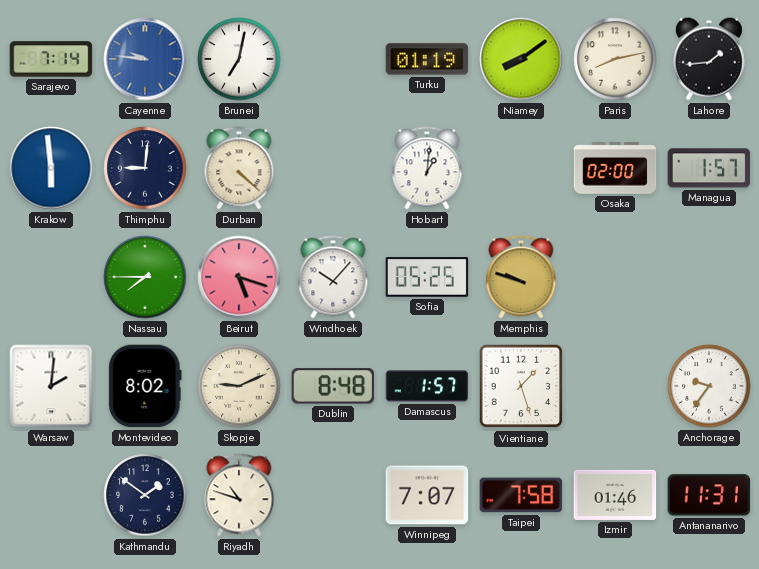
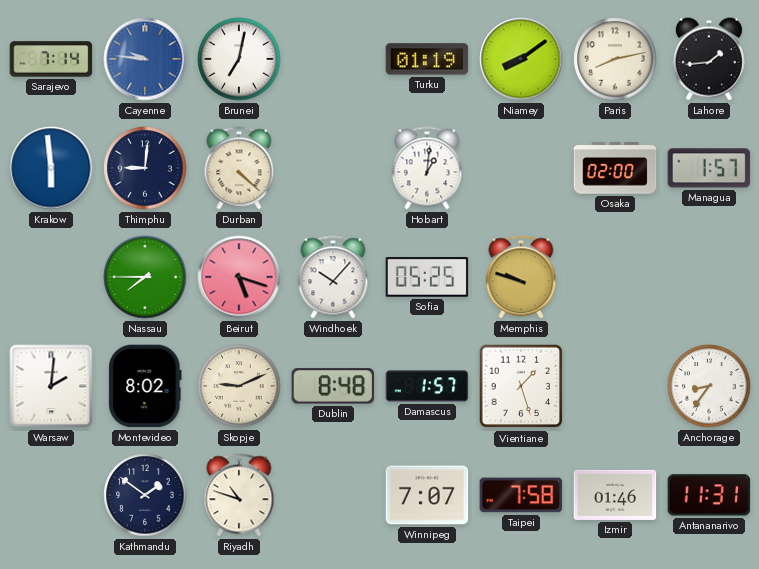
Anchorage: 9:36 -> 8:36
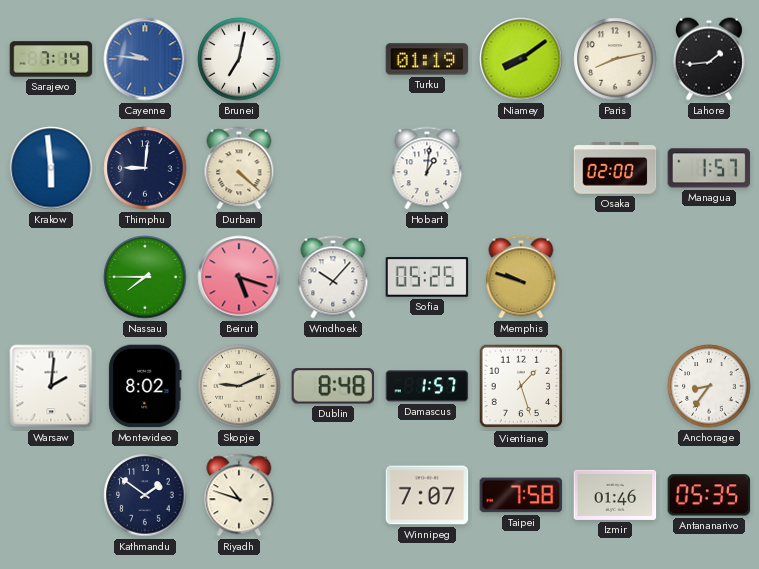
Antananarivo: 11:31 -> 05:35
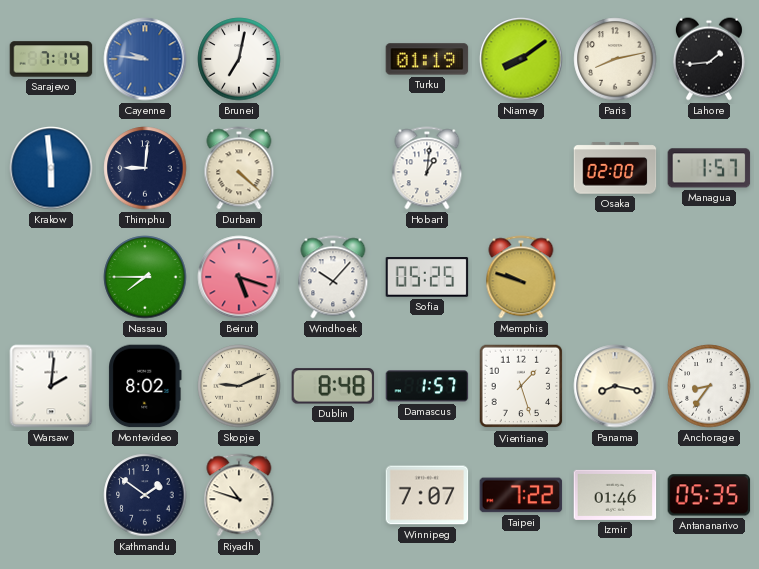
Panama: none -> 8:17
Taipei: 7:58 -> 7:22
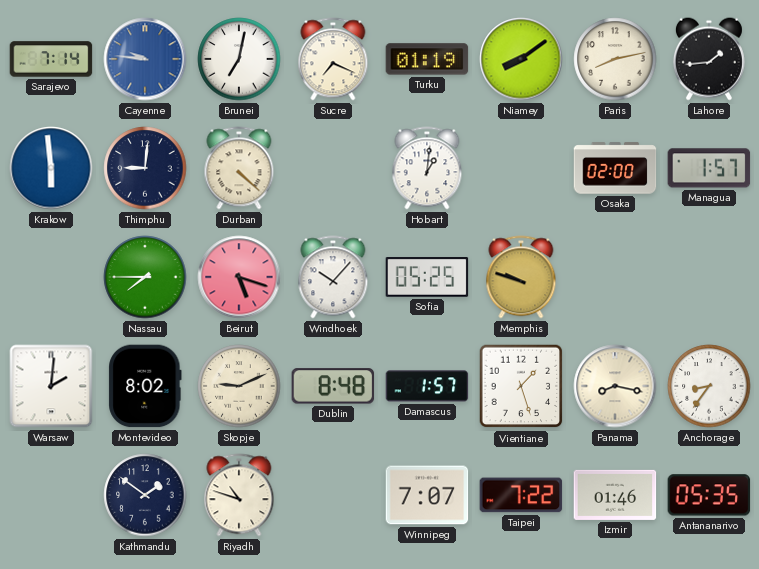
Sucre: none -> 7:19
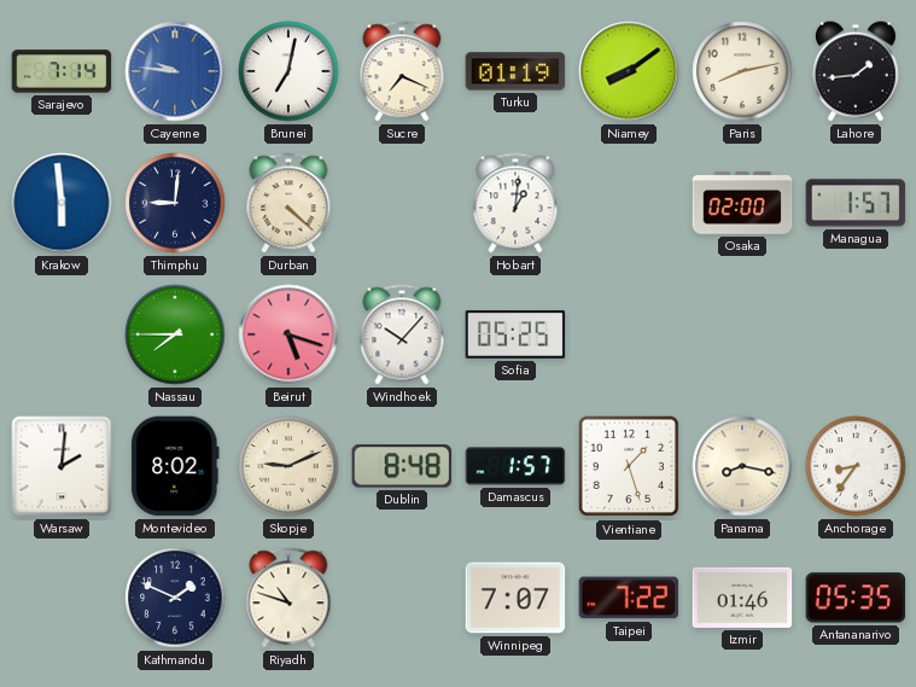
Memphis: 9:48 -> none
Kathmandu: 1:51 -> 1:49
